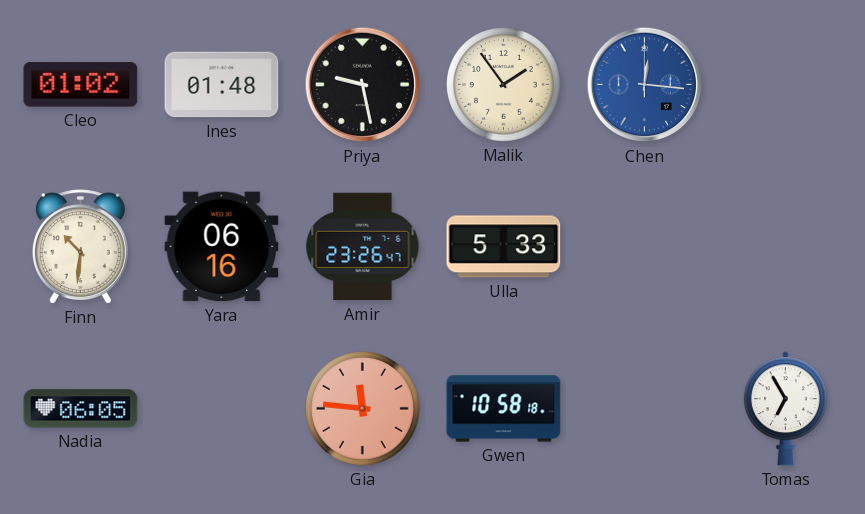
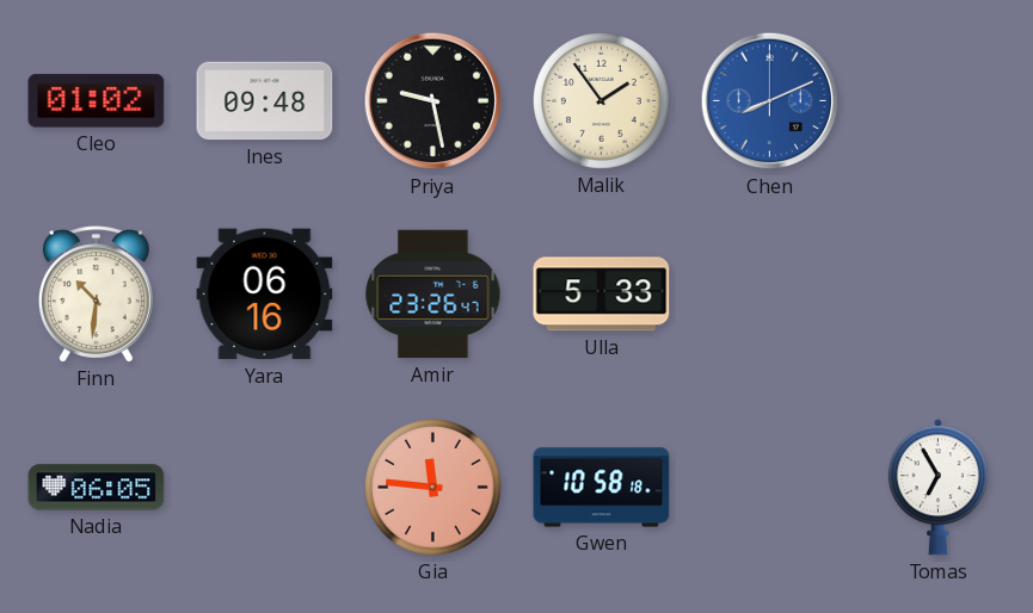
Ines: 01:48 -> 09:48
Chen: 12:16 -> 8:11
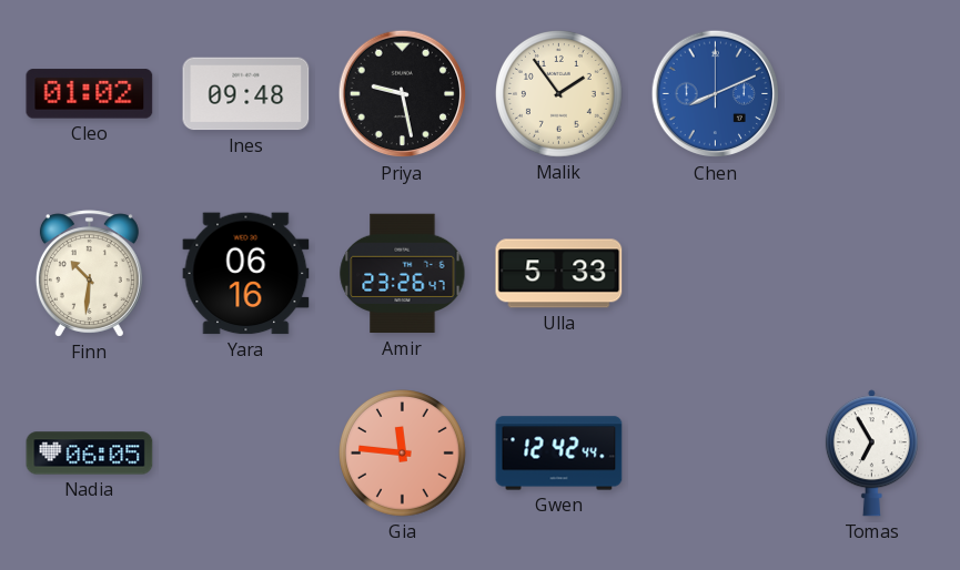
Gwen: 10:58 -> 12:42
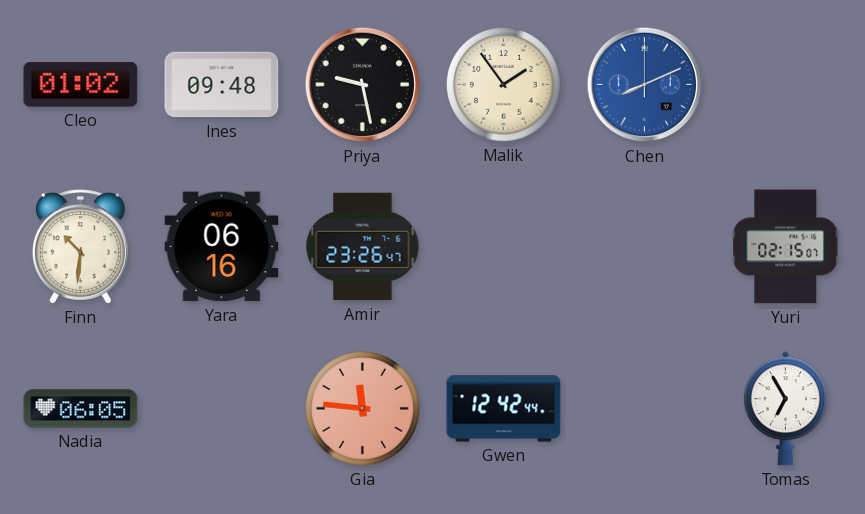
Ulla: 5:33 -> none
Yuri: none -> 02:15
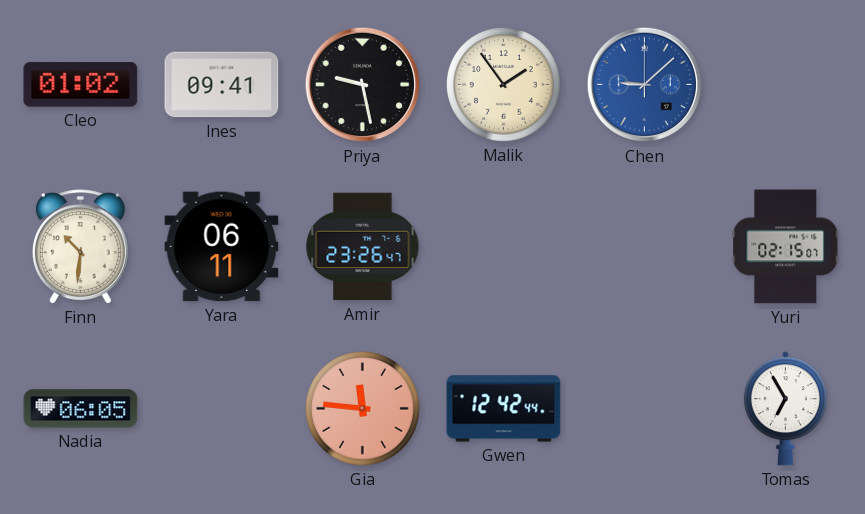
Ines: 09:48 -> 09:41
Chen: 8:11 -> 9:08
Yara: 06:16 -> 06:11
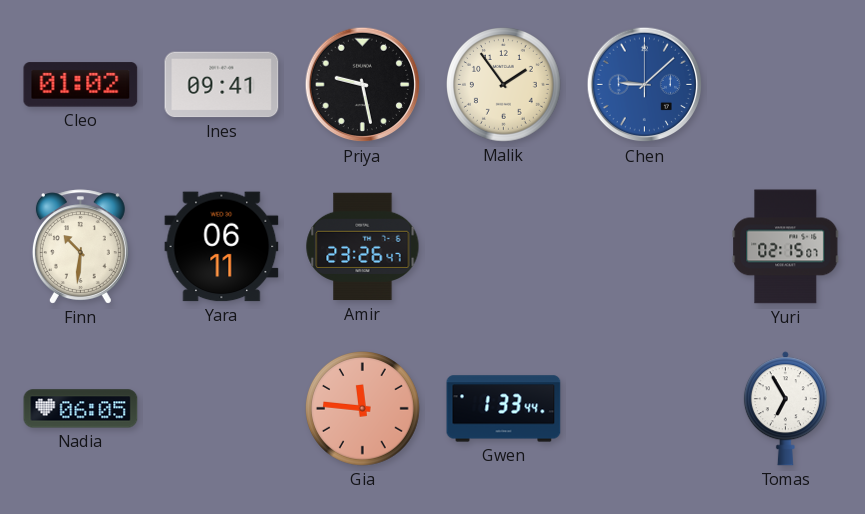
Gwen: 12:42 -> 1:33
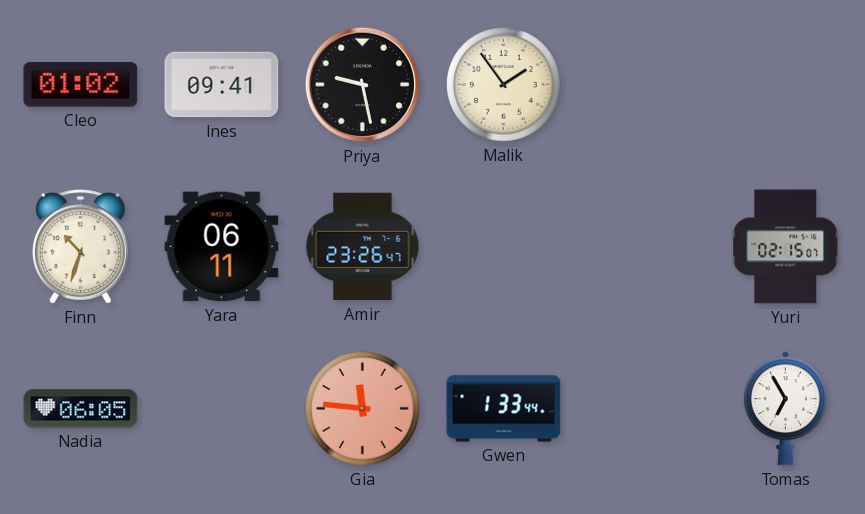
Chen: 9:08 -> none
Finn: 10:31 -> 10:33
